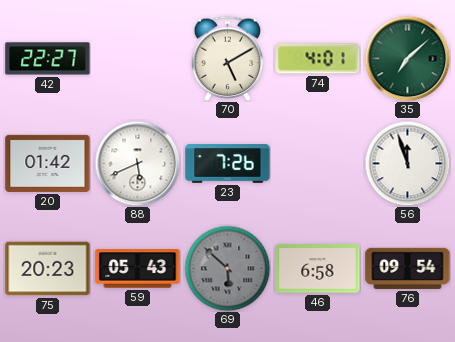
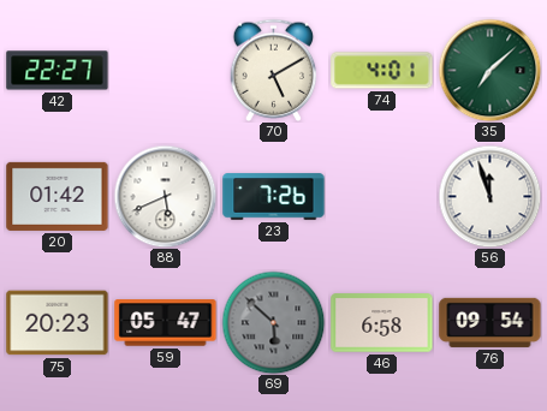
59: 05:43 -> 05:47
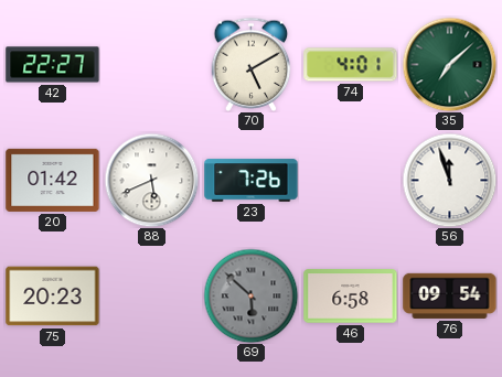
59: 05:47 -> none
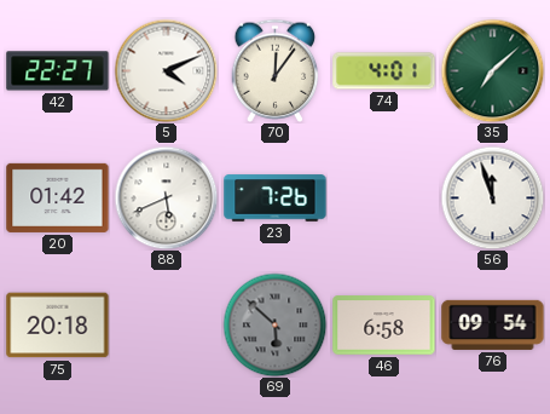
5: none -> 4:11
70: 5:10 -> 12:06
75: 20:23 -> 20:18
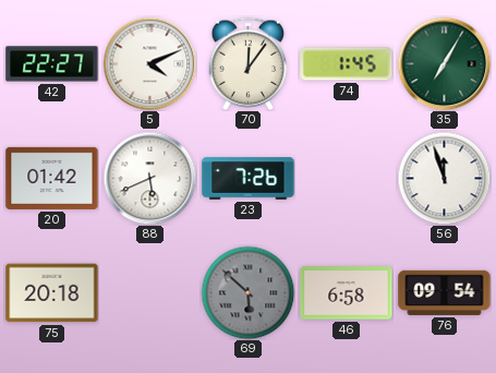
74: 4:01 -> 1:45
35: 7:08 -> 7:05
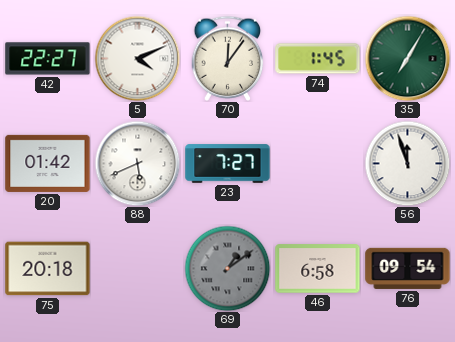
23: 7:26 -> 7:27
69: 5:52 -> 1:09
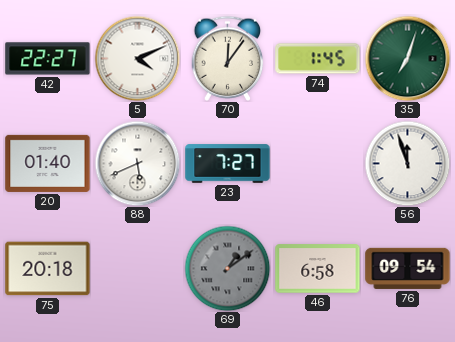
35: 7:05 -> 7:03
20: 01:42 -> 01:40
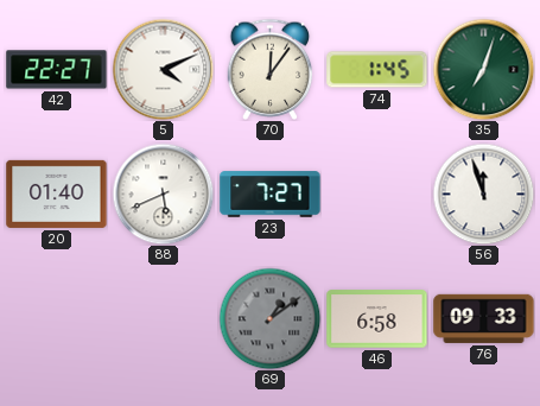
75: 20:18 -> none
76: 09:54 -> 09:33
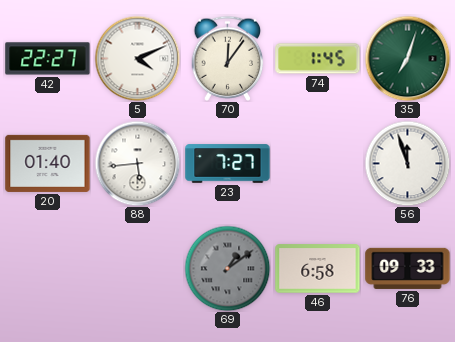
88: 5:41 -> 5:44
